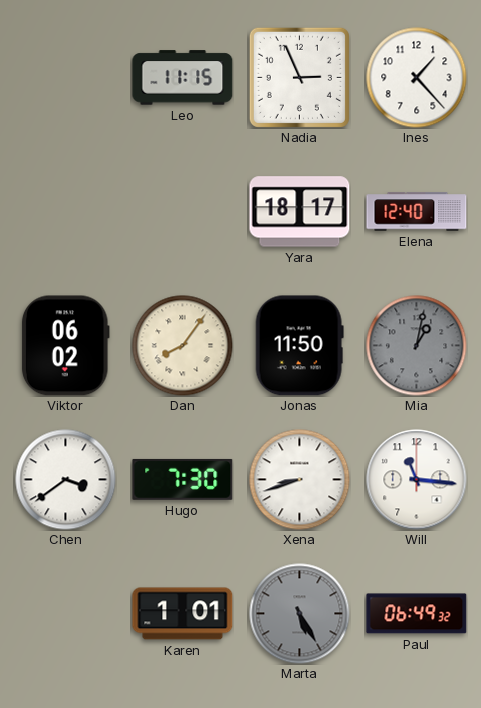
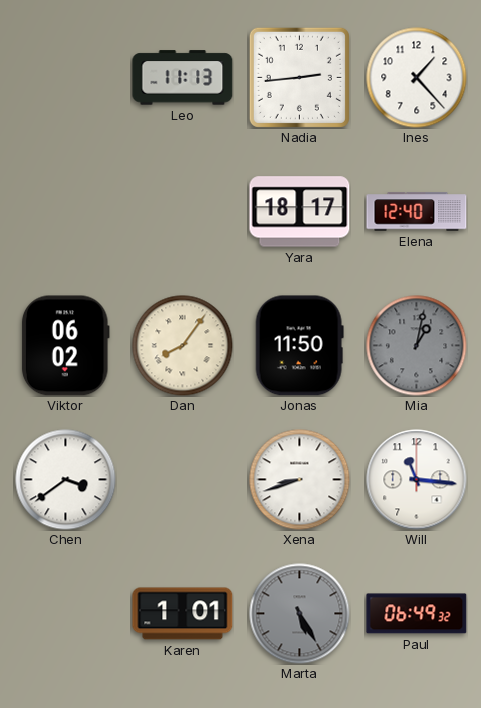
Leo: 11:15 -> 11:13
Nadia: 2:56 -> 2:44
Hugo: 7:30 -> none
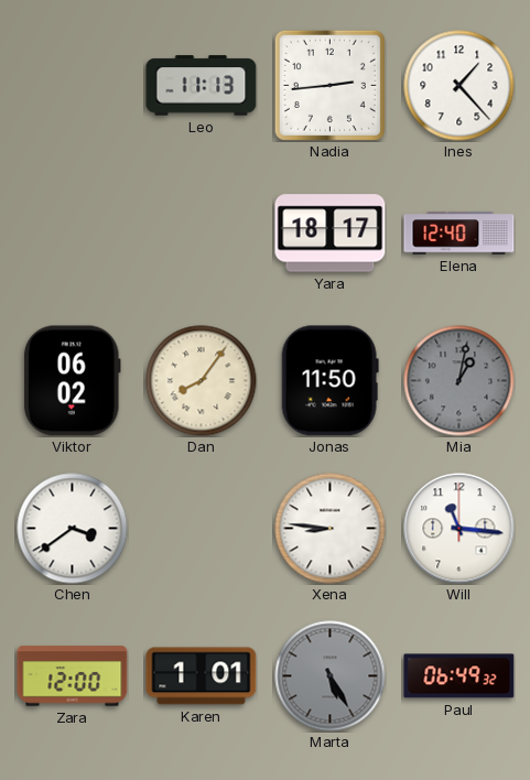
Xena: 8:42 -> 8:46
Zara: none -> 12:00
